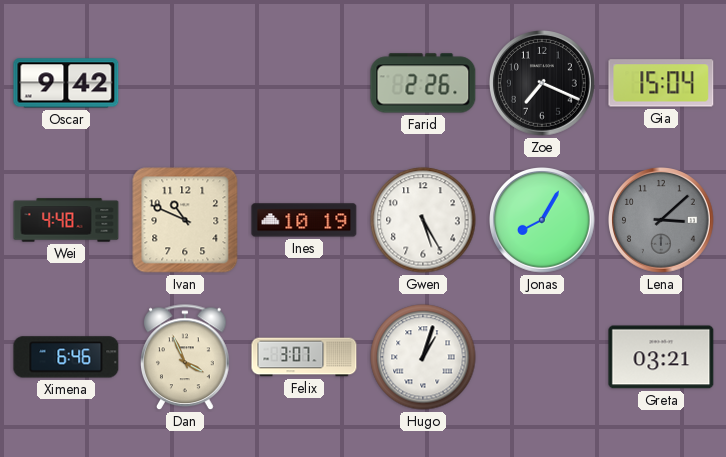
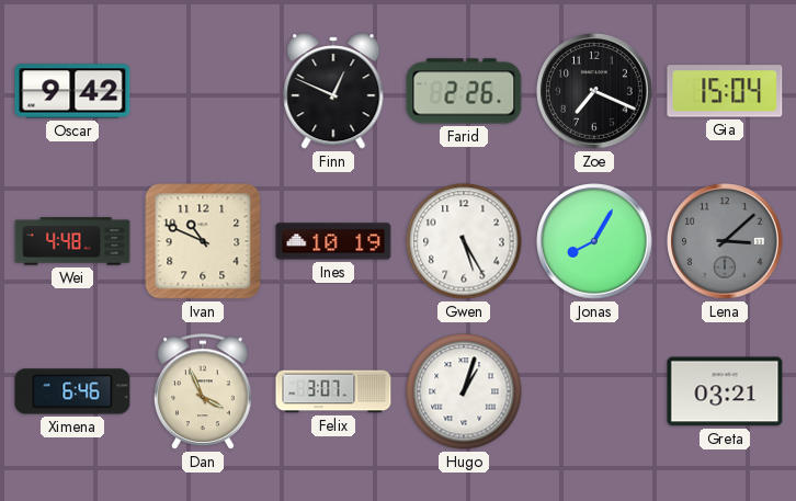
Finn: none -> 12:49
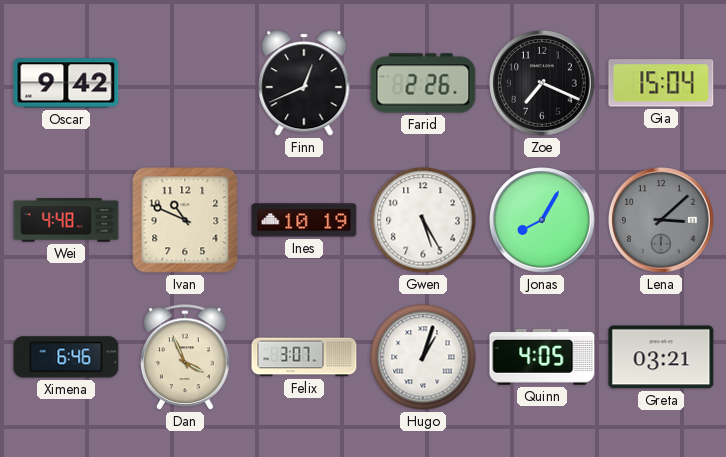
Finn: 12:49 -> 12:41
Quinn: none -> 4:05
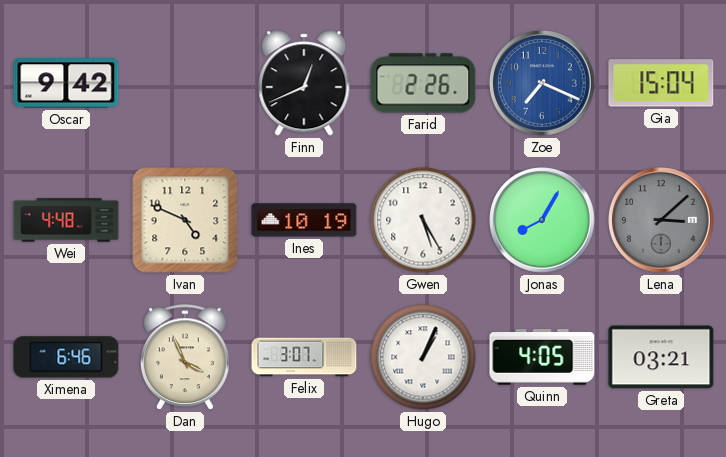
Zoe dial: black -> blue
Ivan: 10:49 -> 4:49
Hugo: 1:03 -> 1:04
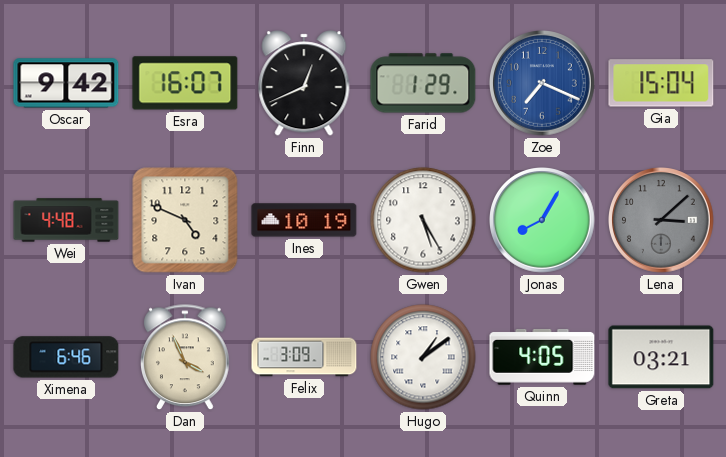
Esra: none -> 16:07
Farid: 2:26 -> 1:29
Felix: 3:07 -> 3:09
Hugo: 1:04 -> 1:09
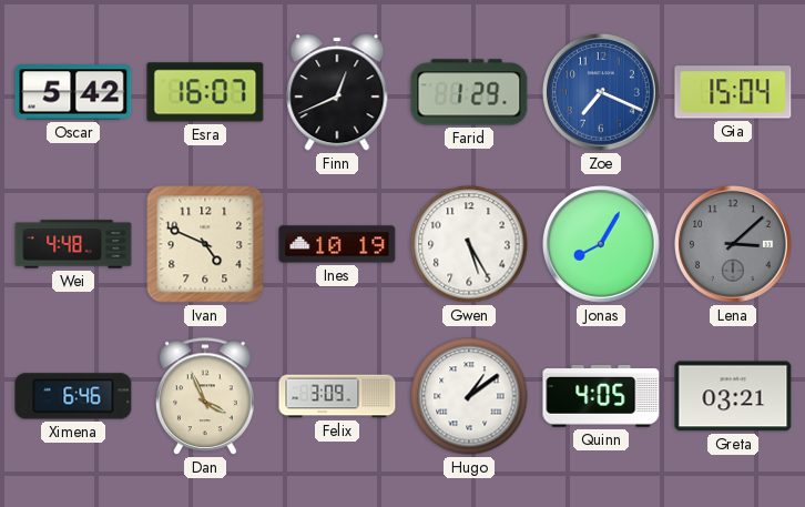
Oscar: 9:42 -> 5:42
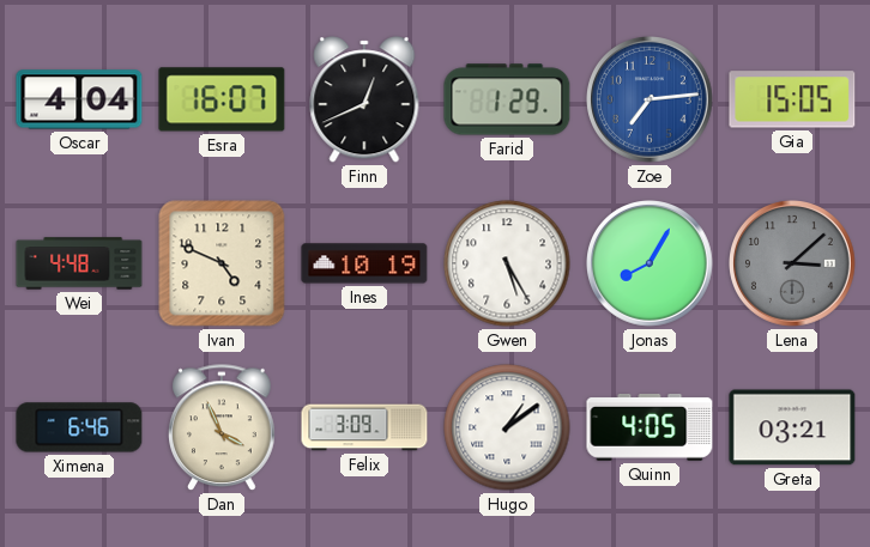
Oscar: 5:42 -> 4:04
Zoe: 7:19 -> 7:14
Gia: 15:04 -> 15:05
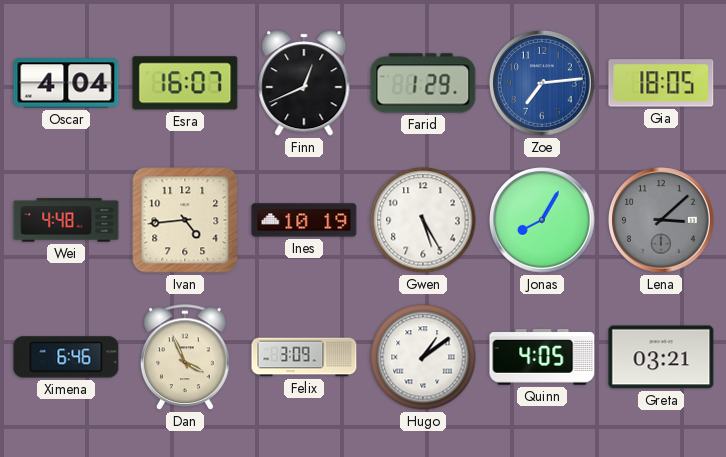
Gia: 15:05 -> 18:05
Ivan: 4:49 -> 4:44
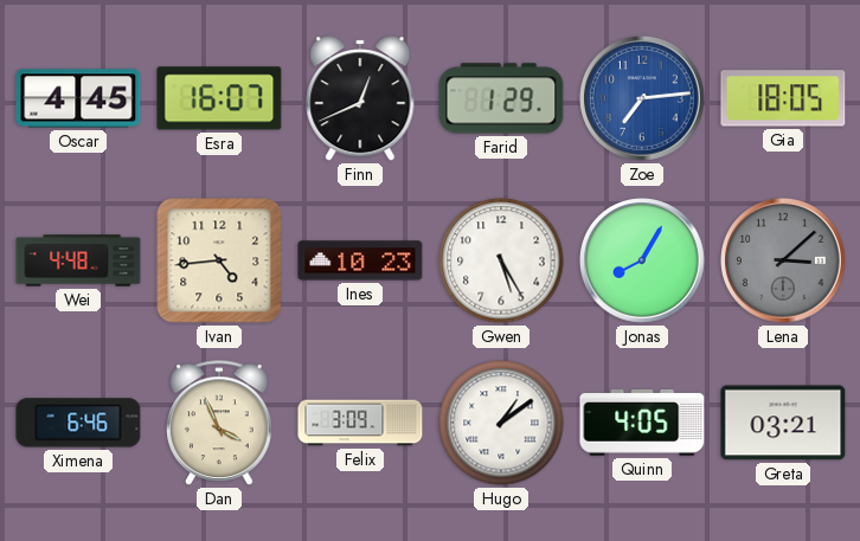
Oscar: 4:04 -> 4:45
Ines: 10:19 -> 10:23
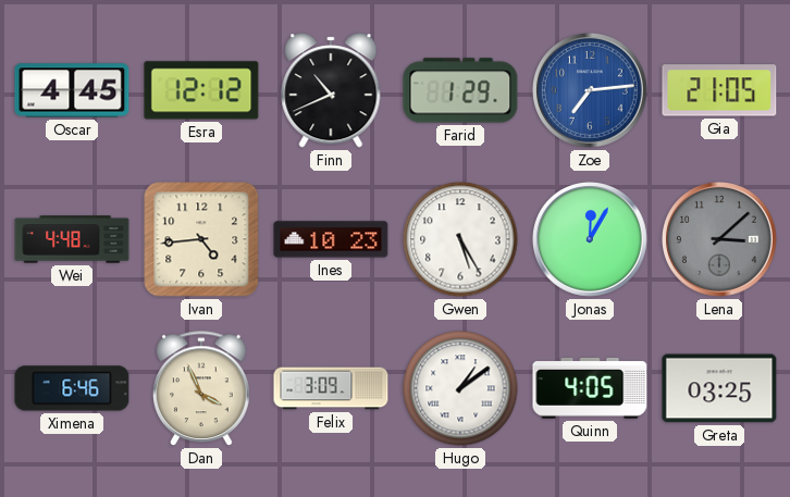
Esra: 16:07 -> 12:12
Finn: 12:41 -> 10:41
Gia: 18:05 -> 21:05
Jonas: 8:05 -> 12:05
Greta: 03:21 -> 03:25
